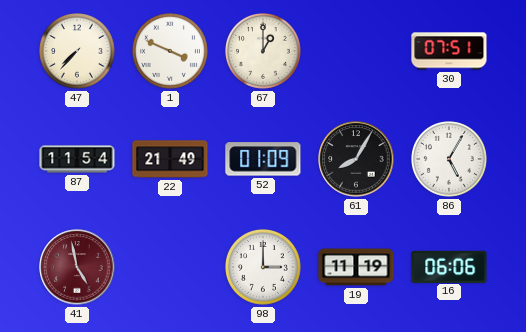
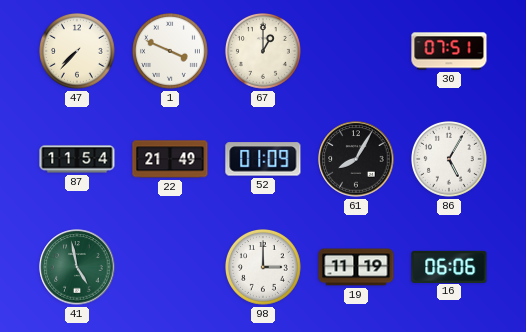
41 dial: burgundy -> green
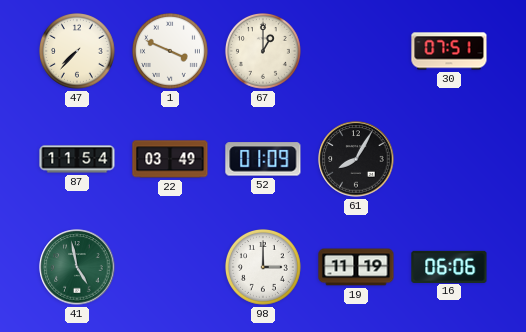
22: 21:49 -> 03:49
86: 5:05 -> none
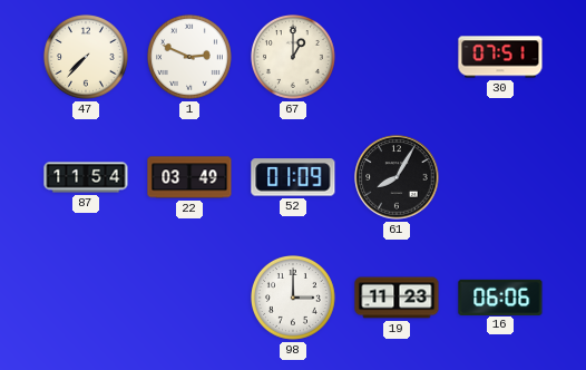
1: 3:49 -> 2:49
41: 4:58 -> none
19: 11:19 -> 11:23
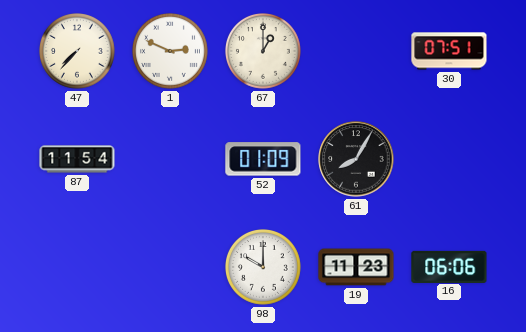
22: 03:49 -> none
98: 3:00 -> 10:00
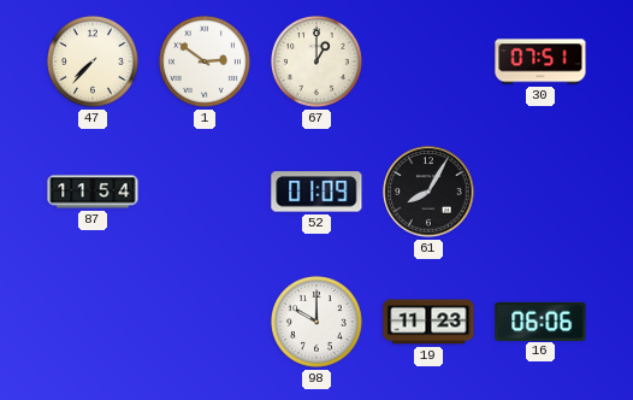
1: 2:49 -> 2:51
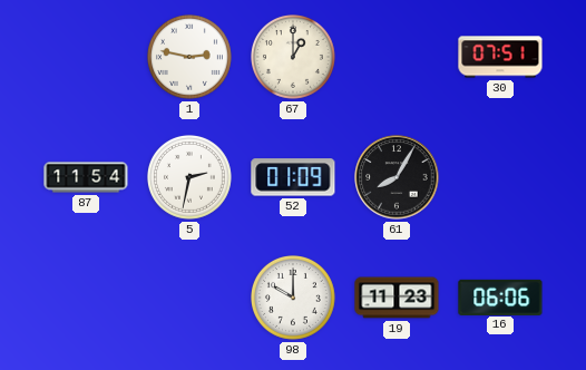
47: 7:37 -> none
1: 2:51 -> 2:47
5: none -> 2:32
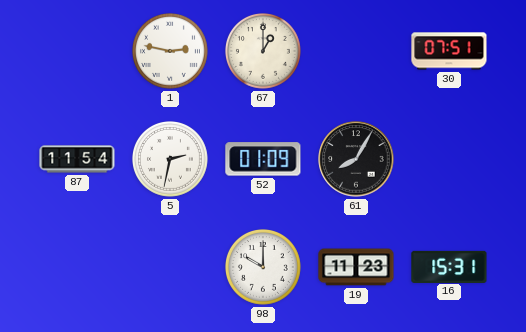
16: 06:06 -> 15:31
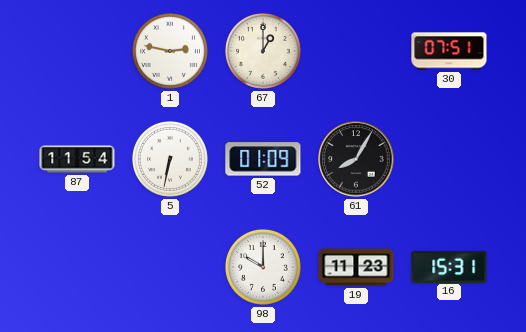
5: 2:32 -> 6:32
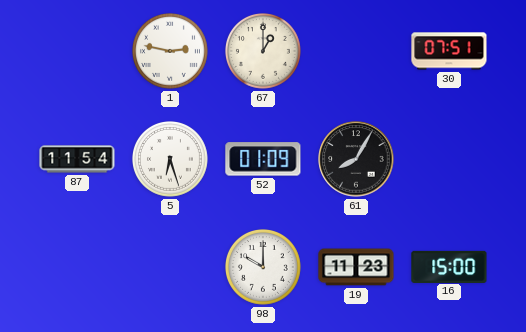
5: 6:32 -> 6:27
16: 15:31 -> 15:00
